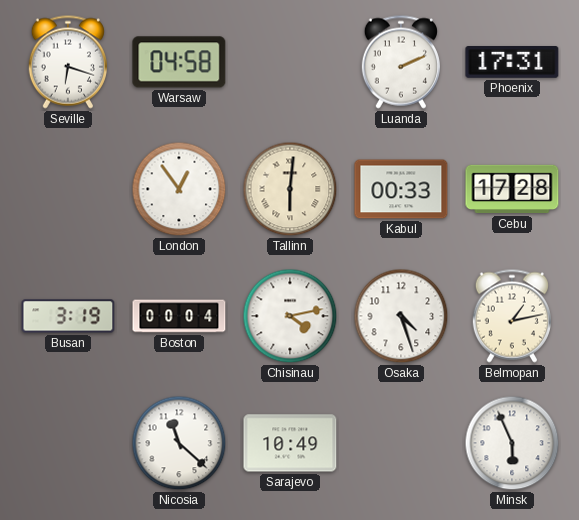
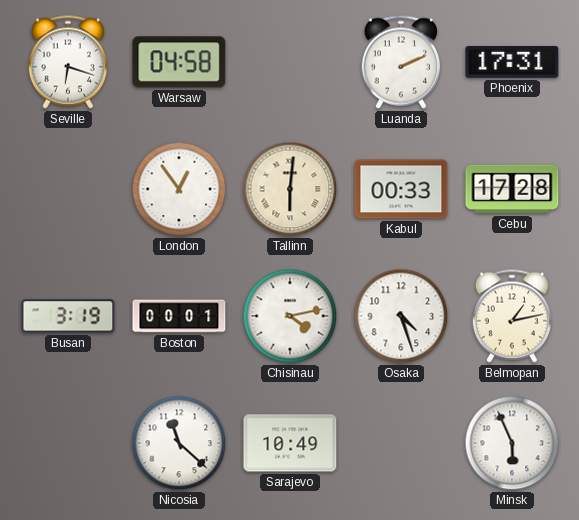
Boston: 00:04 -> 00:01
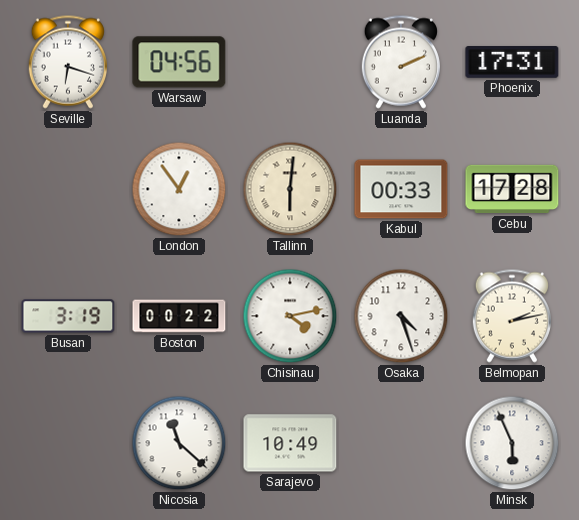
Warsaw: 04:58 -> 04:56
Boston: 00:01 -> 00:22
Belmopan: 1:13 -> 2:13
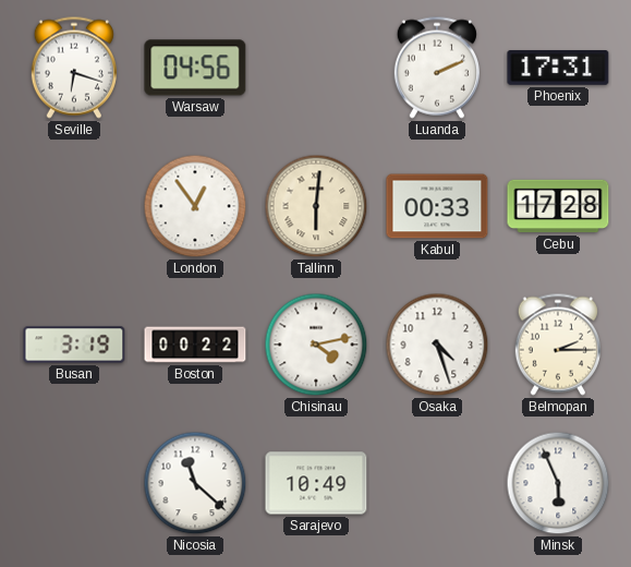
Belmopan: 2:13 -> 2:15
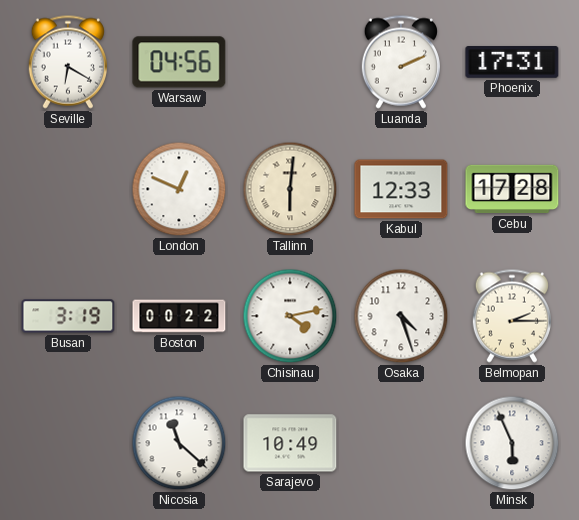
Seville: 6:18 -> 6:20
London: 12:54 -> 12:49
Kabul: 00:33 -> 12:33
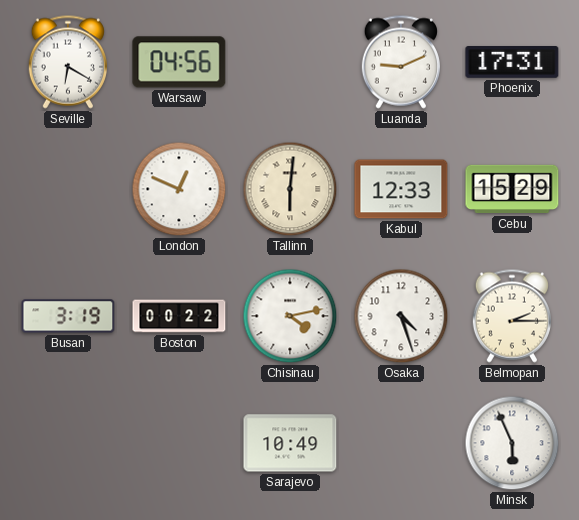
Luanda: 2:11 -> 9:11
Cebu: 17:28 -> 15:29
Nicosia: 11:22 -> none
